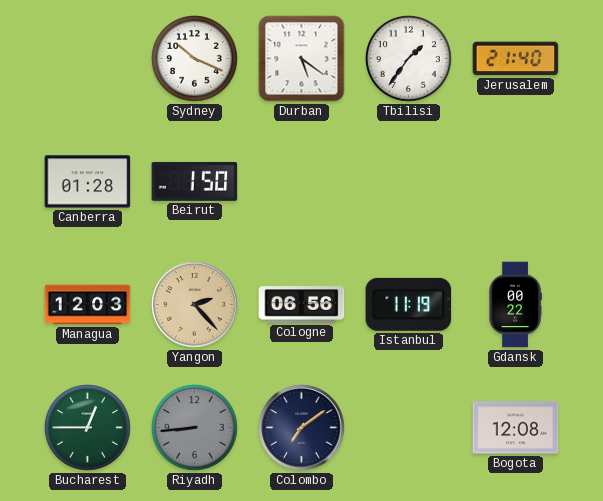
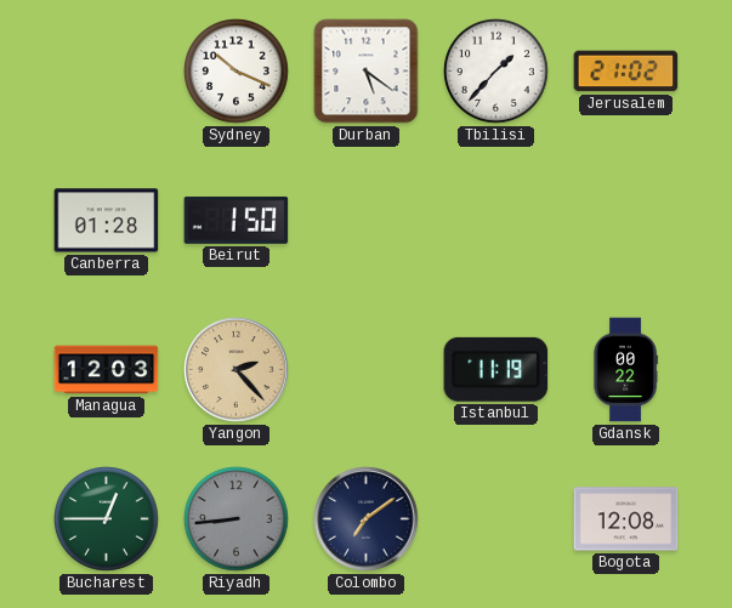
Tbilisi: 1:36 -> 1:37
Jerusalem: 21:40 -> 21:02
Cologne: 06:56 -> none
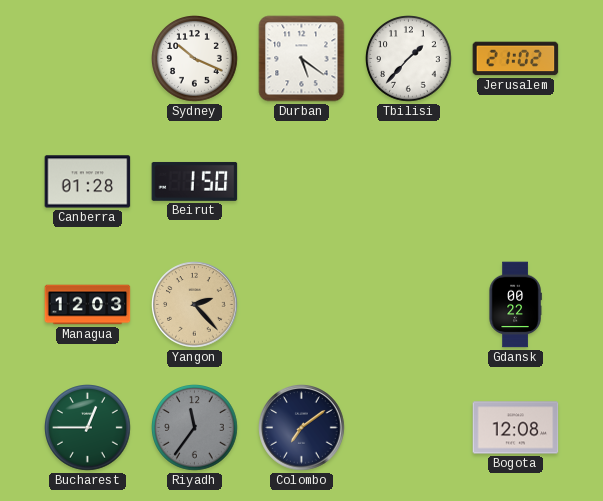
Istanbul: 11:19 -> none
Riyadh: 8:44 -> 11:36
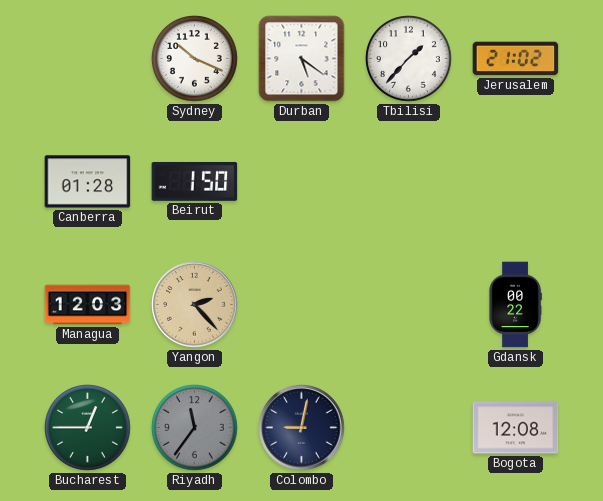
Colombo: 7:09 -> 9:02
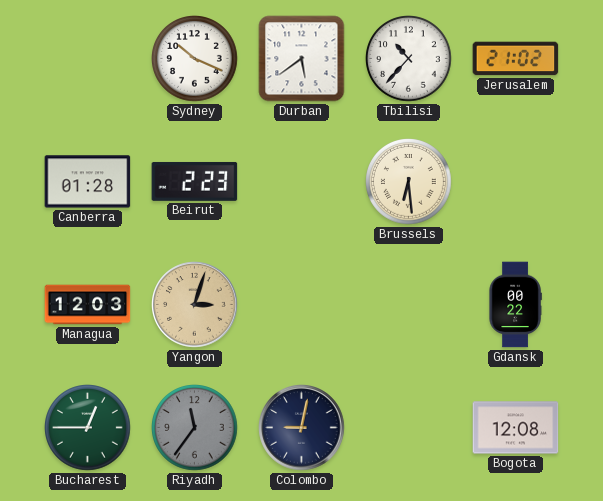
Durban: 5:21 -> 5:39
Tbilisi: 1:37 -> 10:37
Beirut: 1:50 -> 2:23
Brussels: none -> 6:29
Yangon: 2:23 -> 3:03
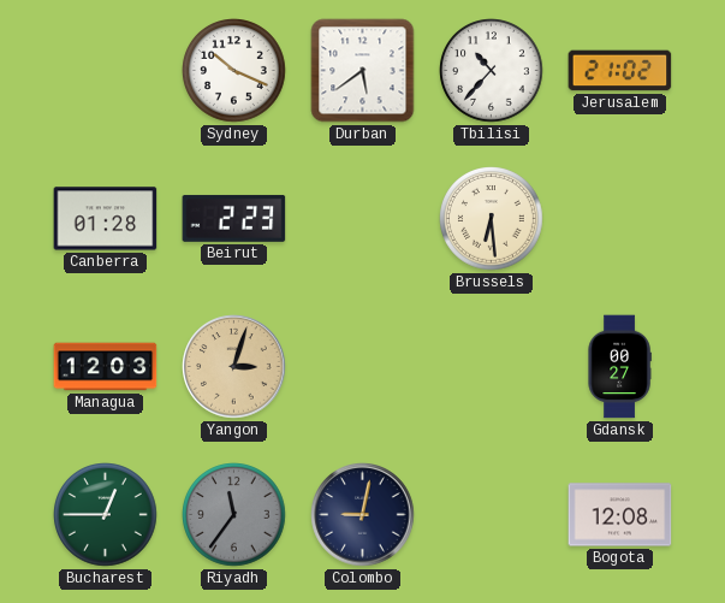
Gdansk: 00:22 -> 00:27
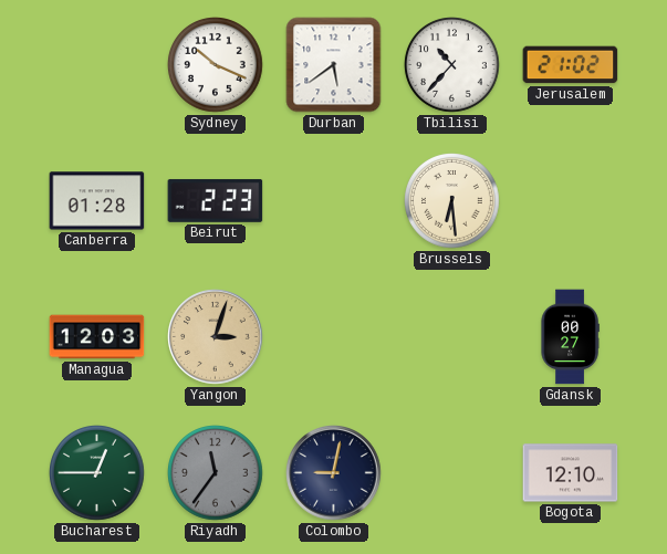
Bogota: 12:08 -> 12:10
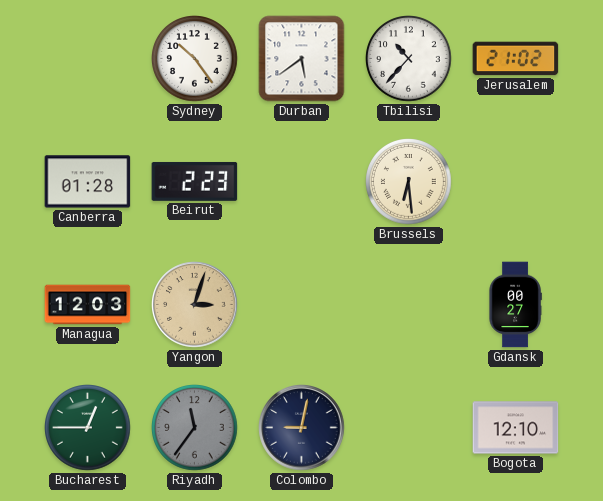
Sydney: 10:19 -> 10:24
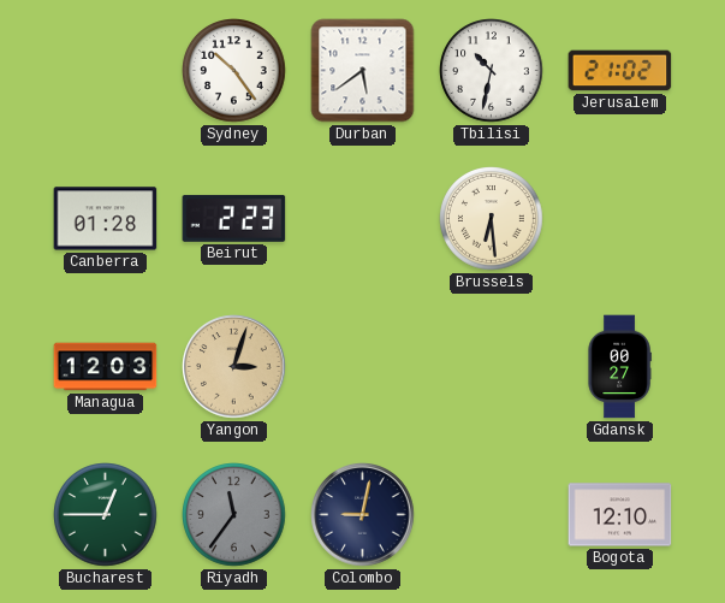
Tbilisi: 10:37 -> 10:32
